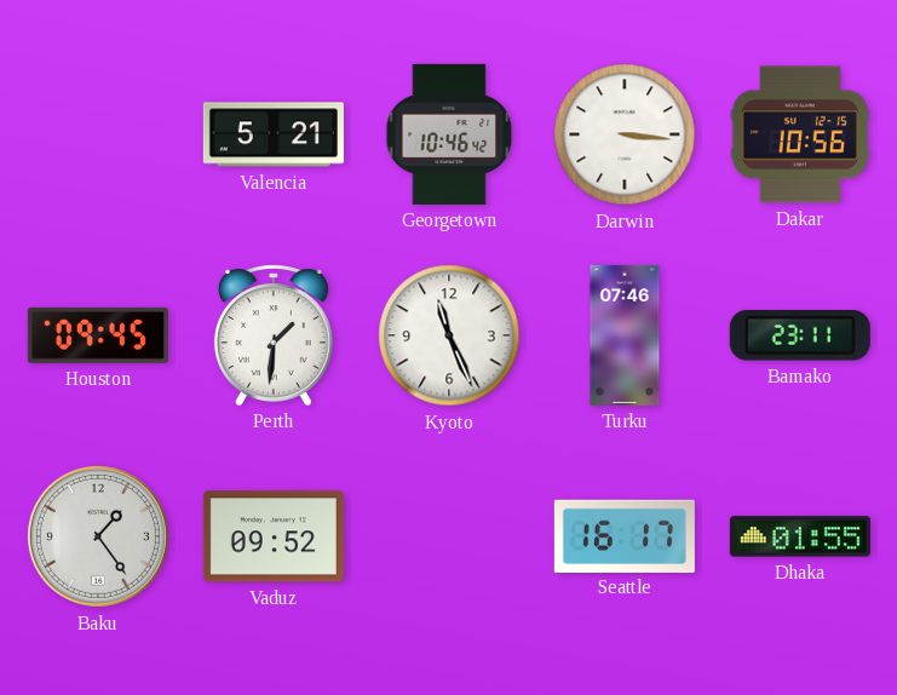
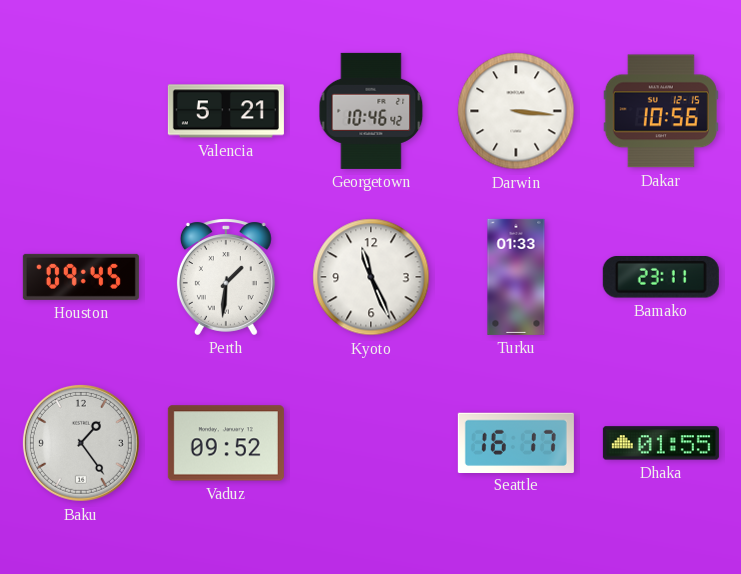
Turku: 07:46 -> 01:33
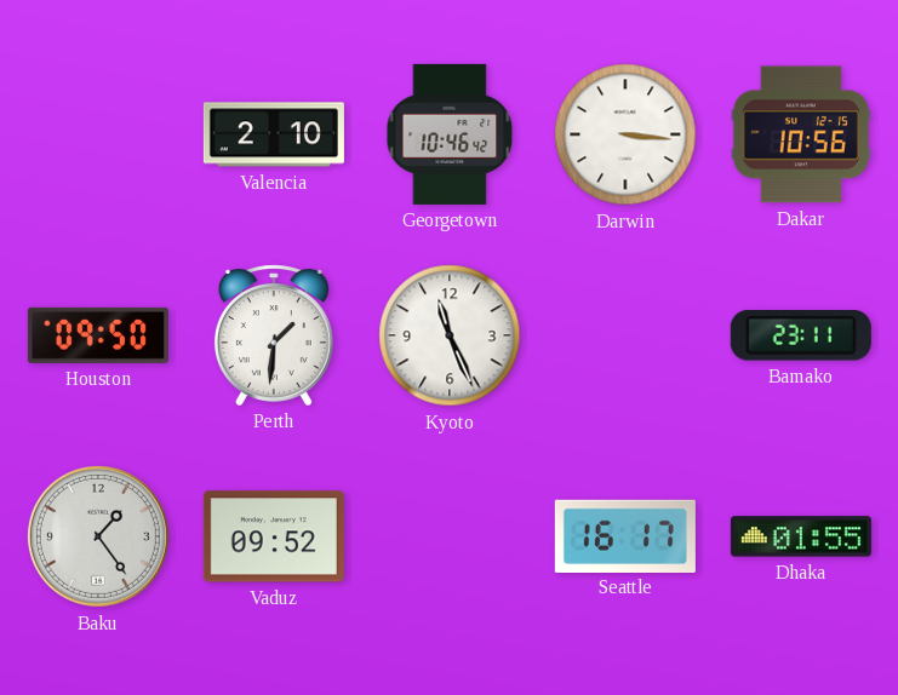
Valencia: 5:21 -> 2:10
Houston: 09:45 -> 09:50
Turku: 01:33 -> none
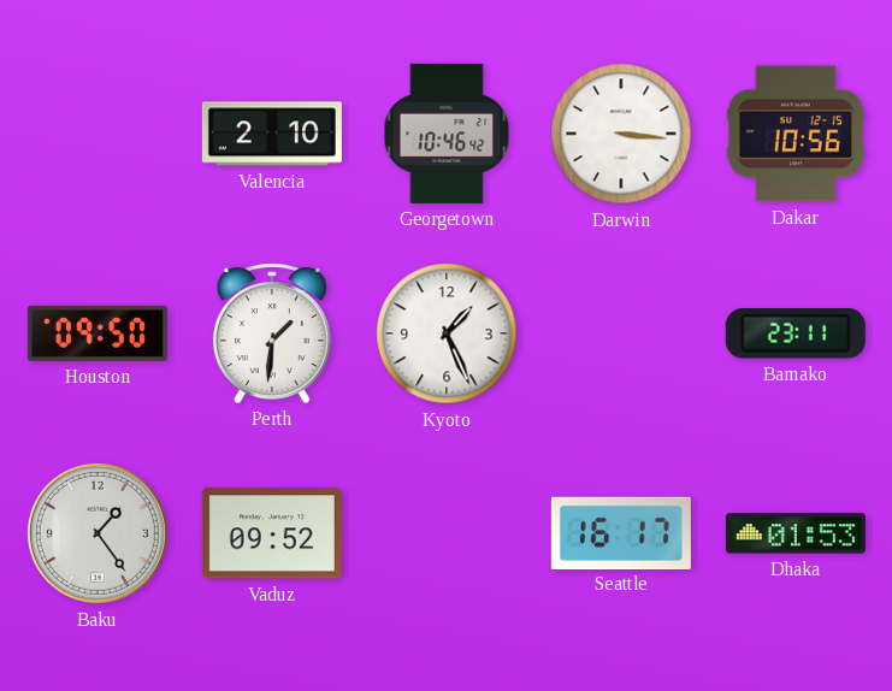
Kyoto: 11:26 -> 1:26
Dhaka: 01:55 -> 01:53
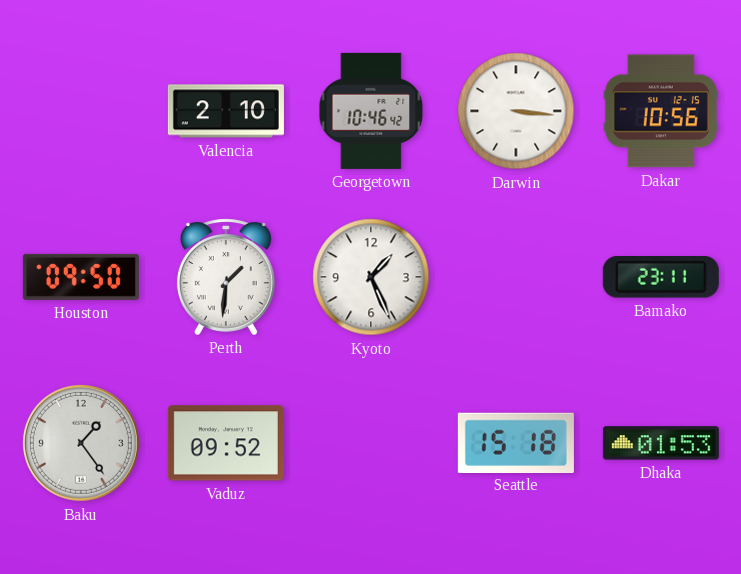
Seattle: 16:17 -> 15:18
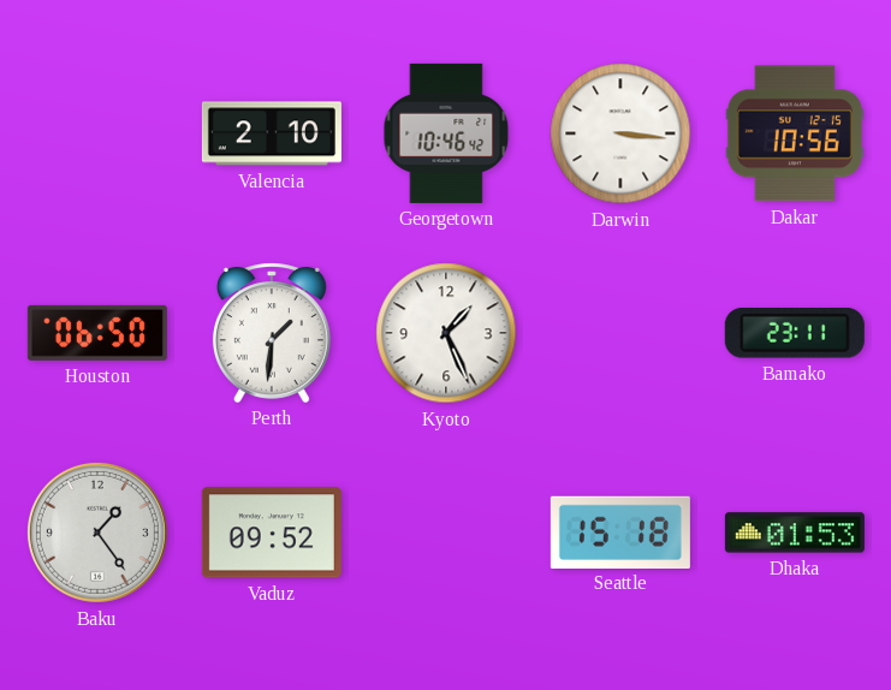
Houston: 09:50 -> 06:50
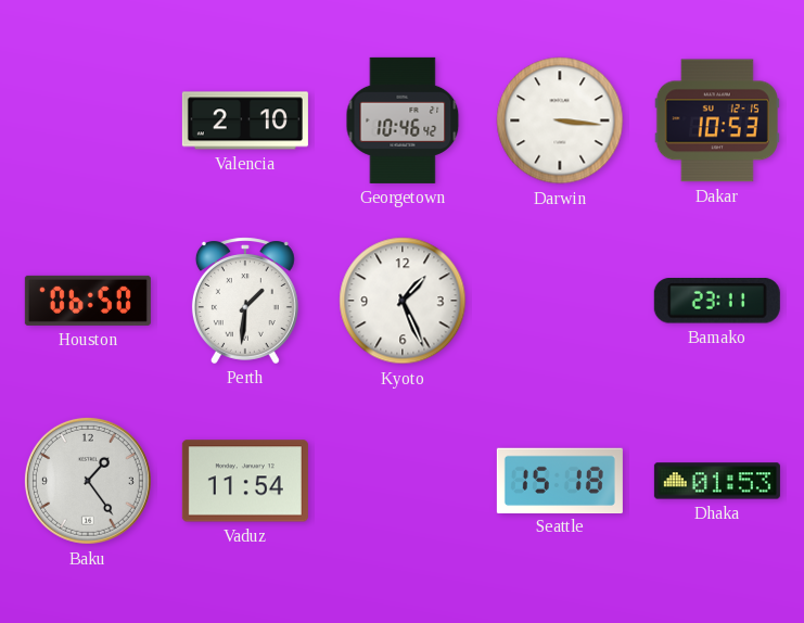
Dakar: 10:56 -> 10:53
Vaduz: 09:52 -> 11:54
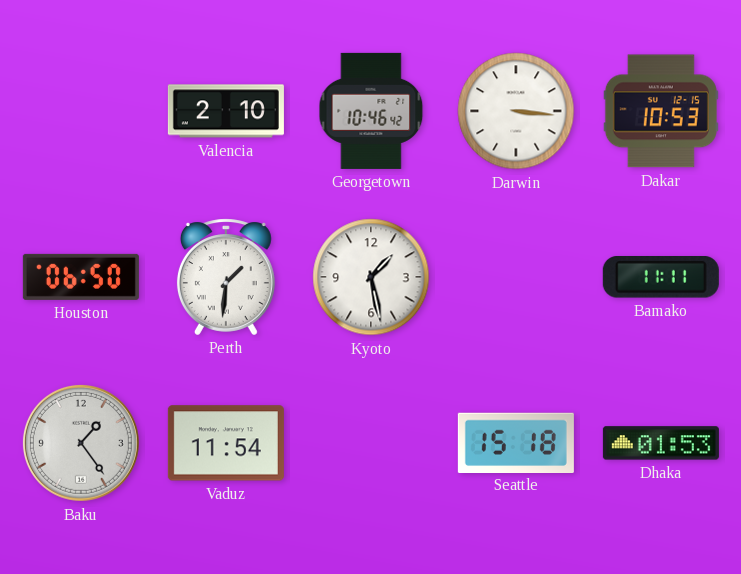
Kyoto: 1:26 -> 1:28
Bamako: 23:11 -> 11:11
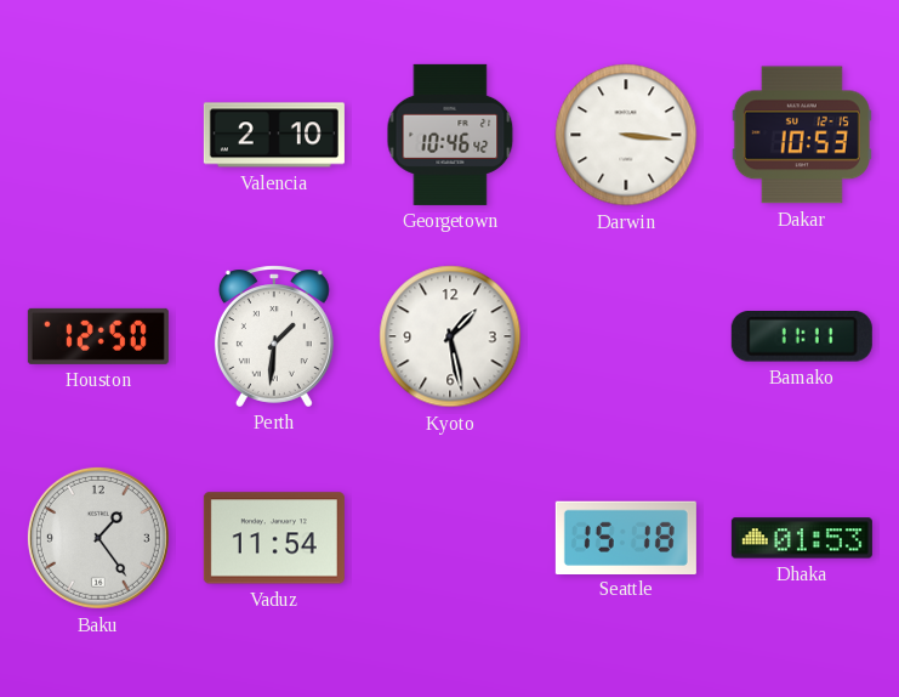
Houston: 06:50 -> 12:50
